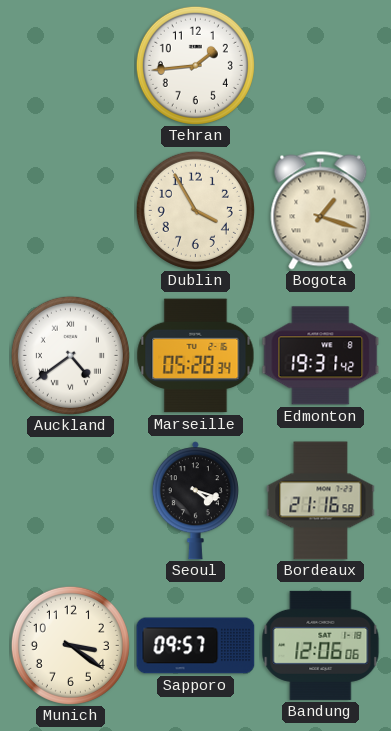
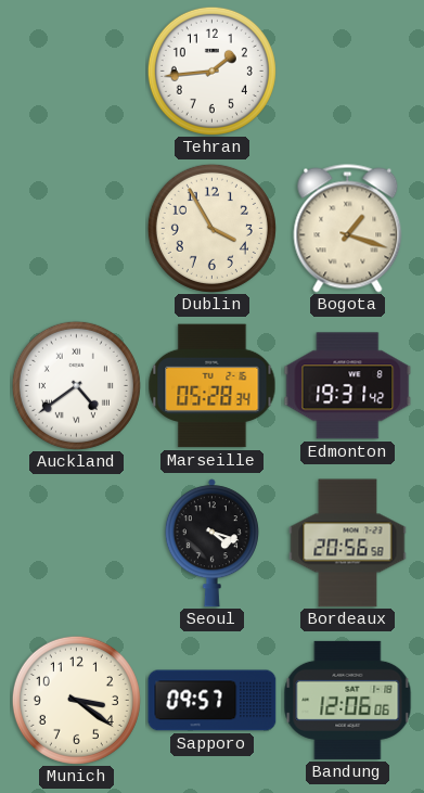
Bordeaux: 21:16 -> 20:56
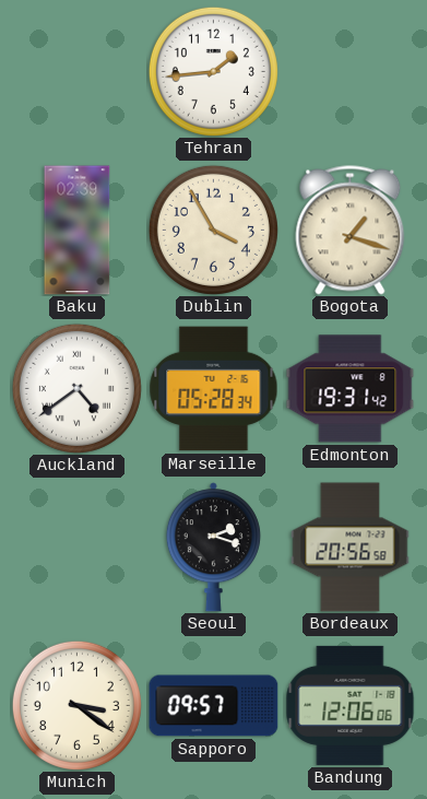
Baku: none -> 02:39
Seoul: 4:18 -> 2:18
